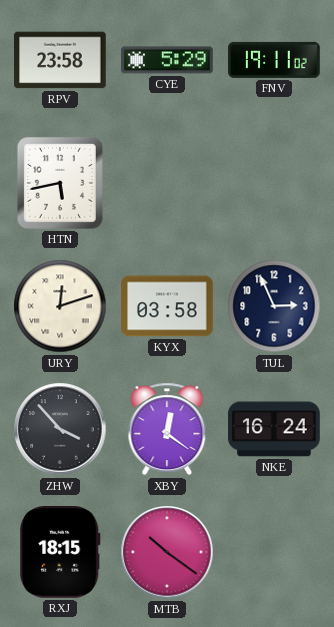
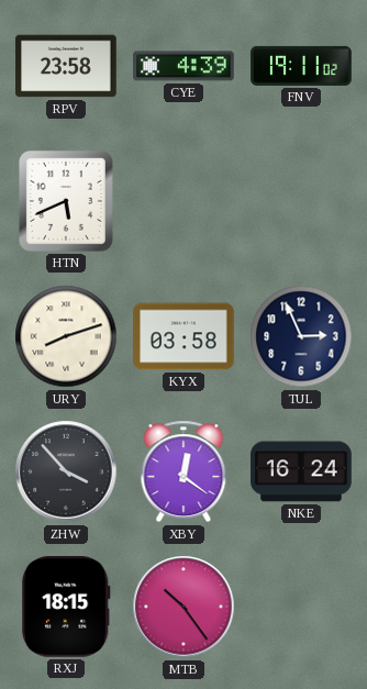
CYE: 5:29 -> 4:39
HTN: 5:43 -> 5:41
URY: 12:12 -> 8:12
MTB: 10:21 -> 10:24
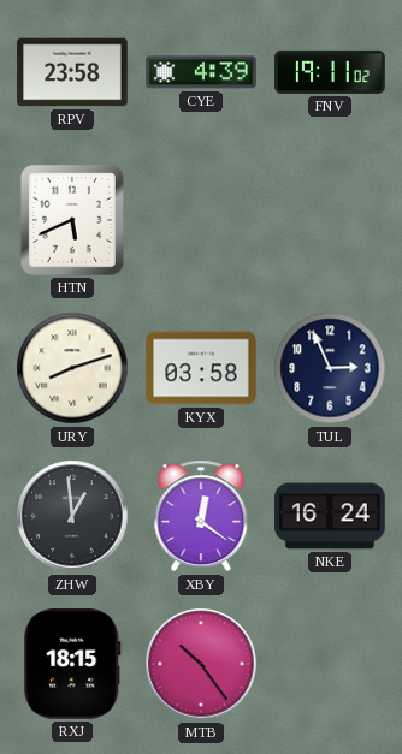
ZHW: 3:53 -> 12:59
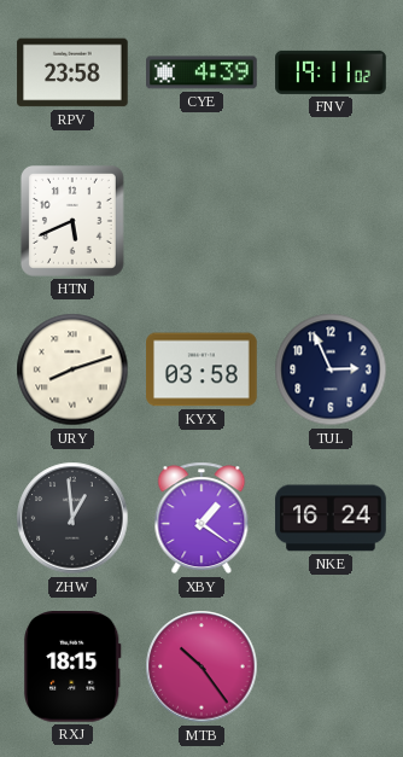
XBY: 12:21 -> 1:21
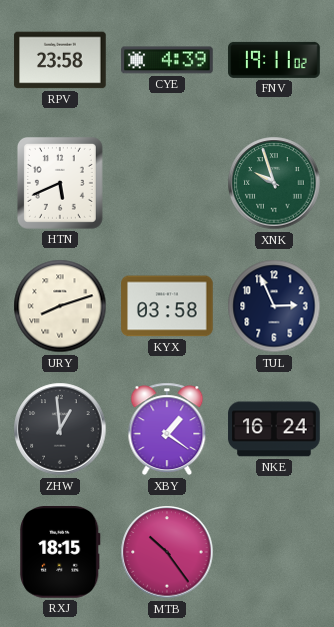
XNK: none -> 9:57
